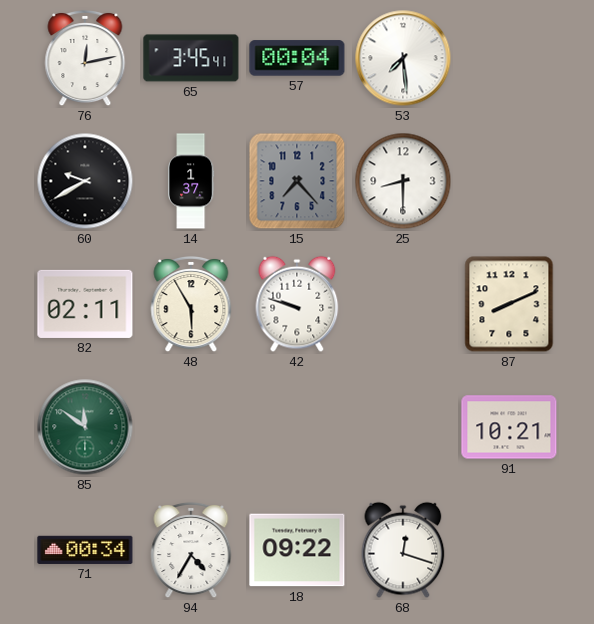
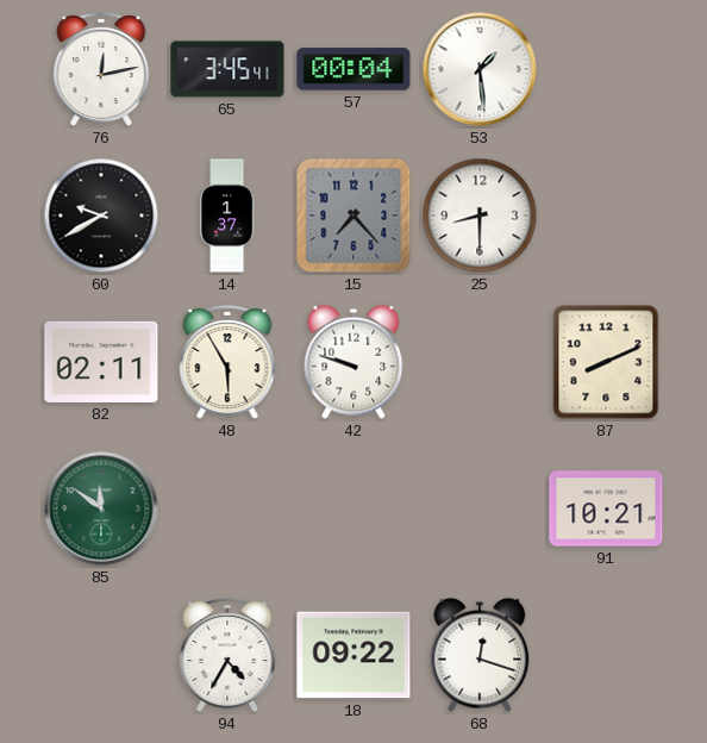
53: 7:29 -> 1:29
71: 00:34 -> none
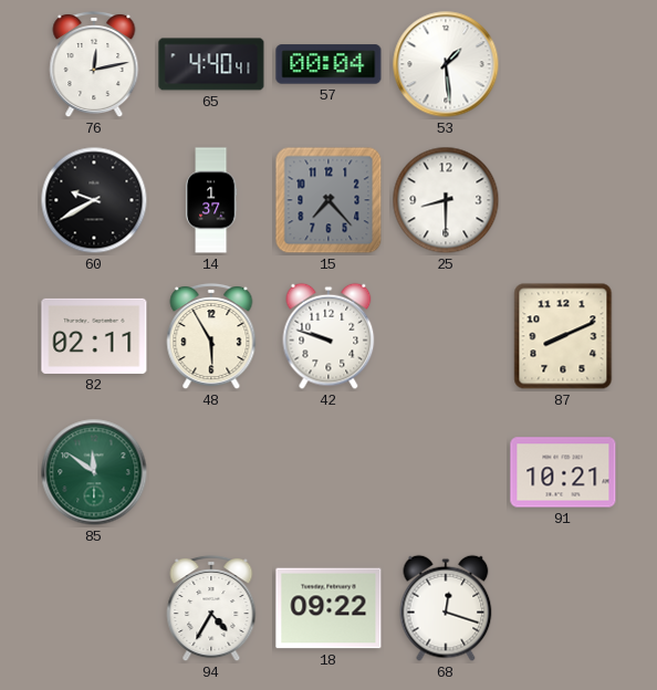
65: 3:45 -> 4:40
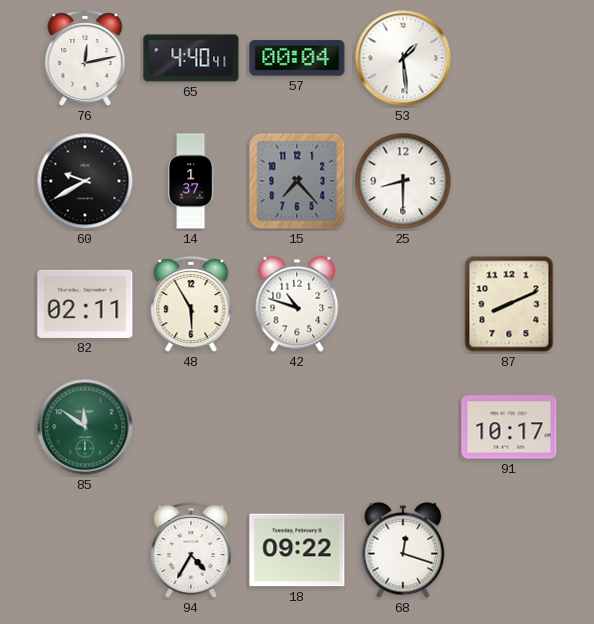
42: 9:48 -> 10:48
91: 10:21 -> 10:17
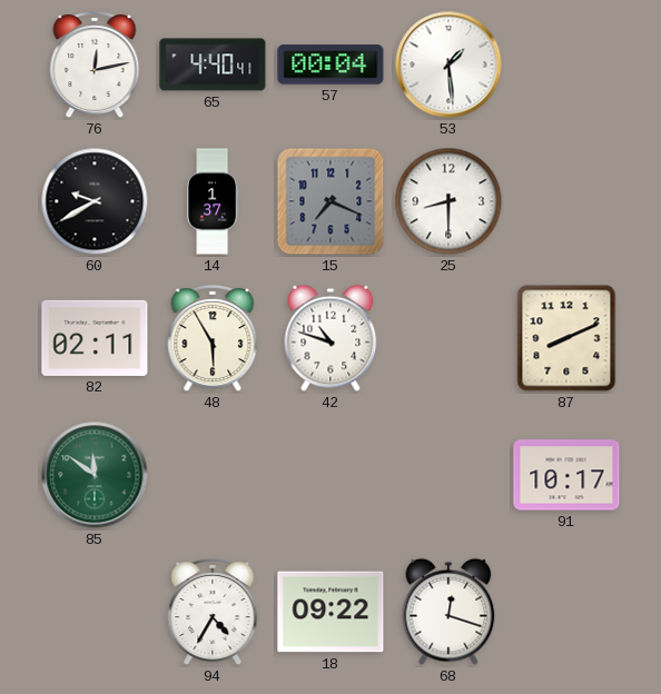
15: 7:23 -> 7:19
